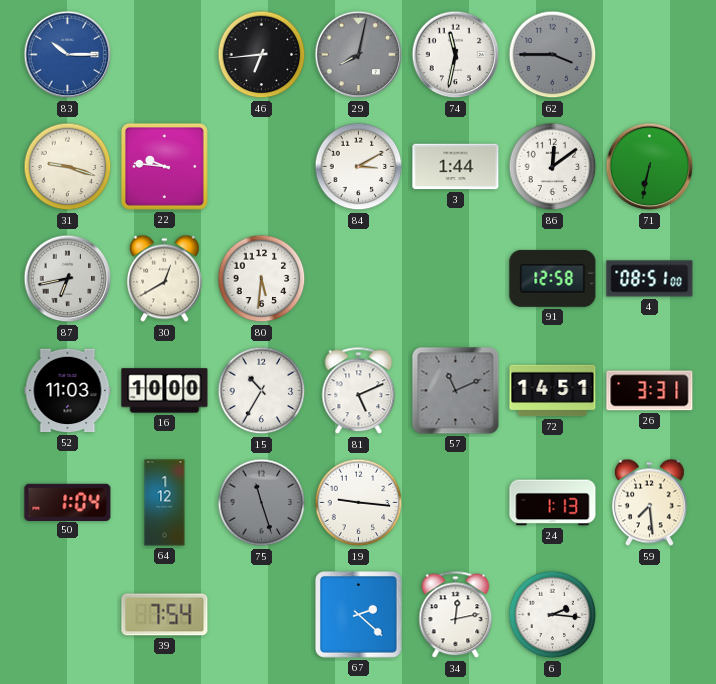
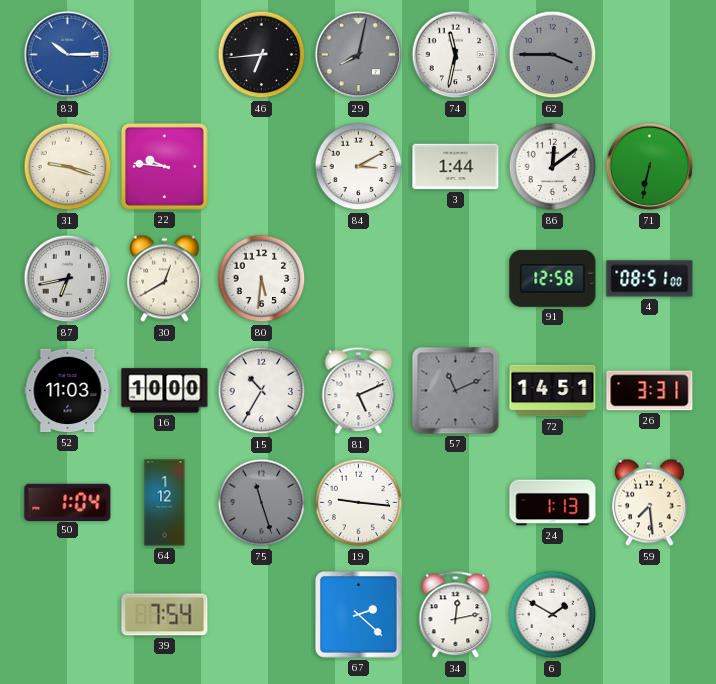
6: 2:16 -> 1:50
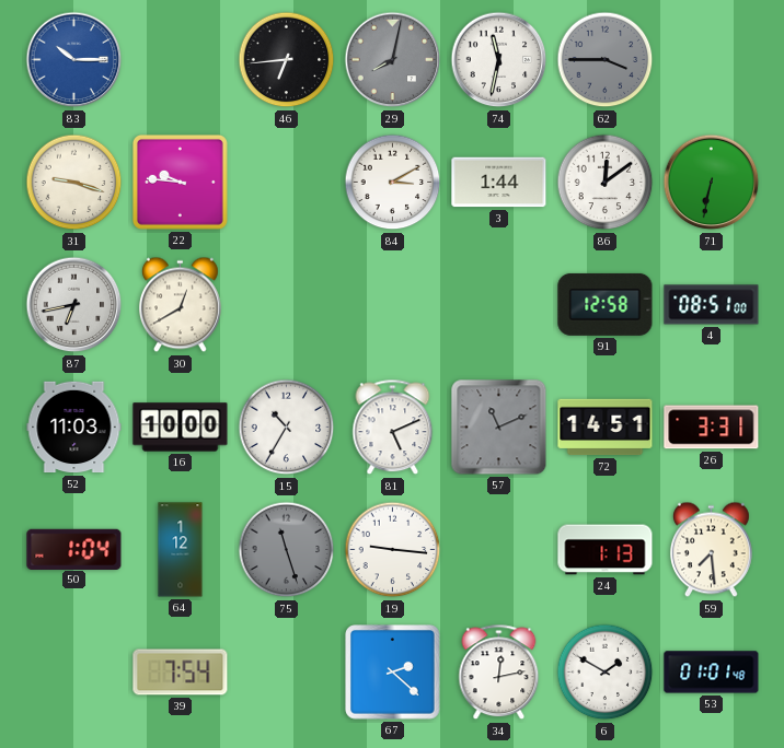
80: 5:31 -> none
53: none -> 01:01
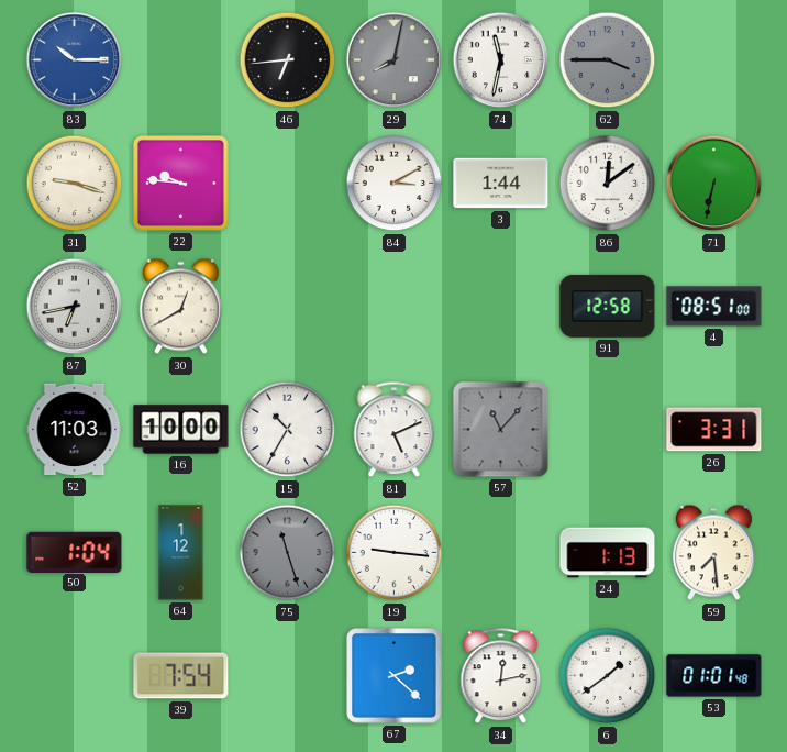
57: 11:11 -> 11:07
72: 14:51 -> none
6: 1:50 -> 1:39
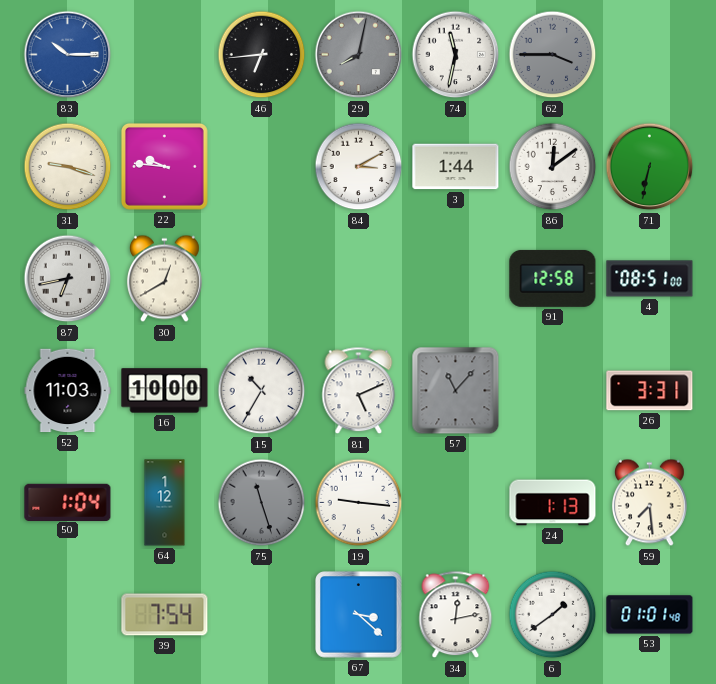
67: 2:22 -> 3:22
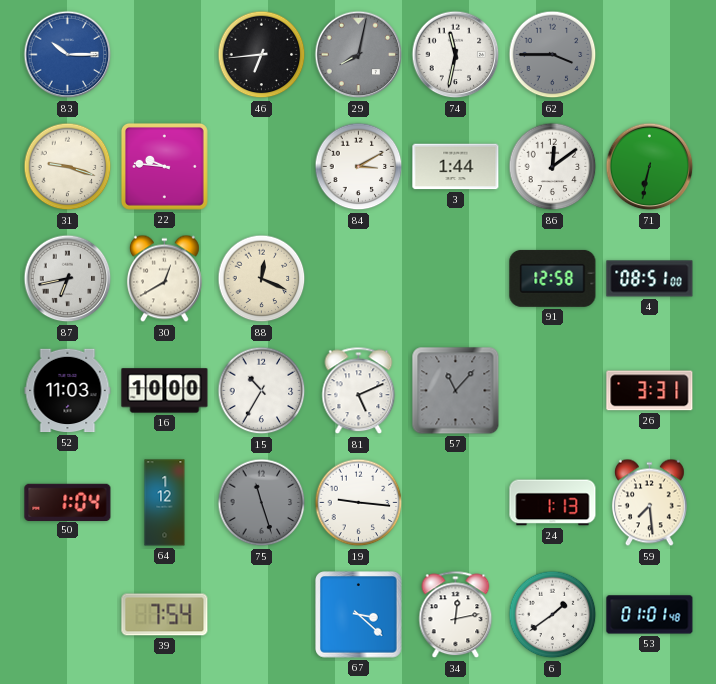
88: none -> 12:19
